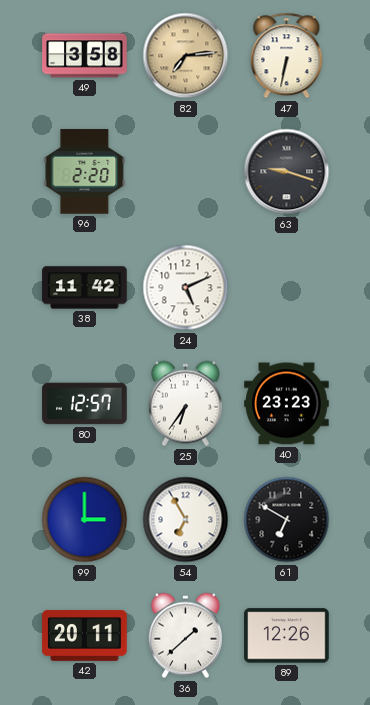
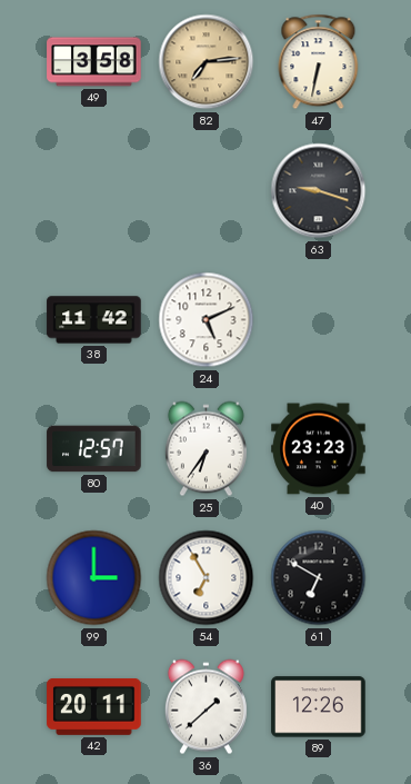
96: 2:20 -> none
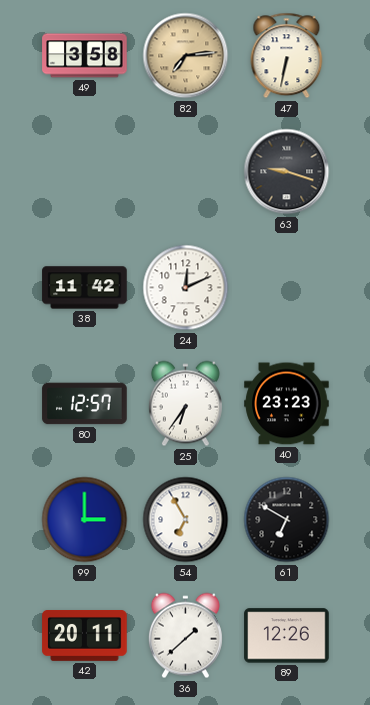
24: 5:11 -> 12:11
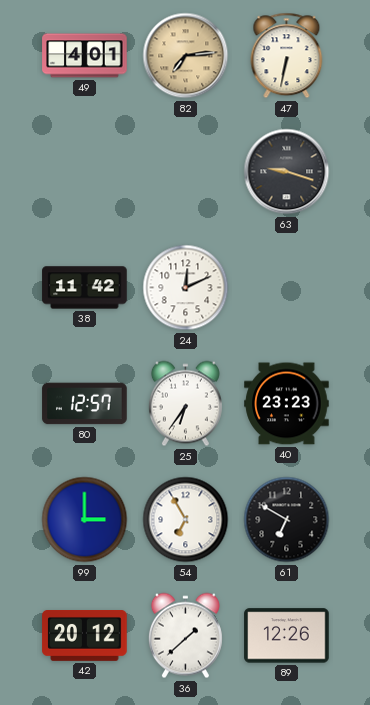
49: 3:58 -> 4:01
42: 20:11 -> 20:12
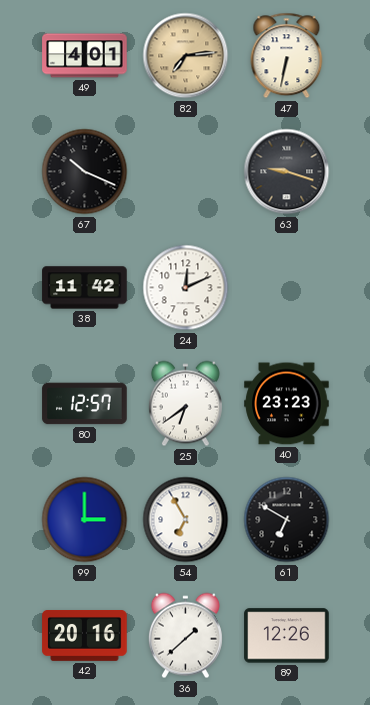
67: none -> 10:19
25: 6:36 -> 6:39
42: 20:12 -> 20:16
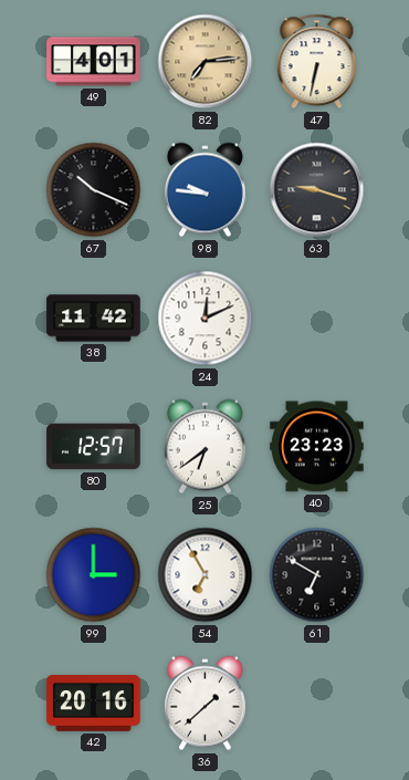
98: none -> 9:46
89: 12:26 -> none
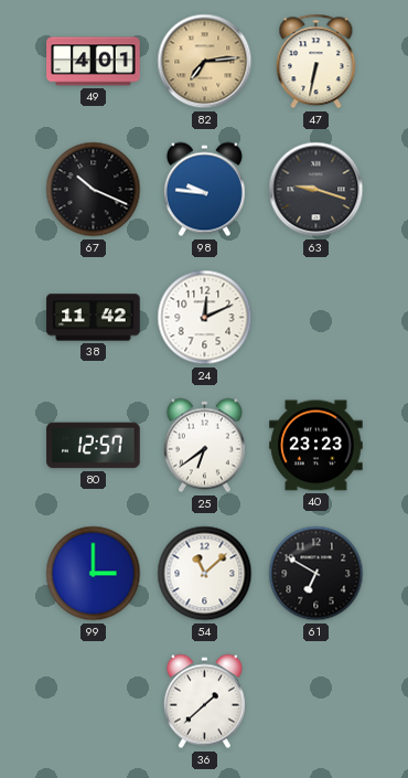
54: 6:55 -> 11:08
42: 20:16 -> none
